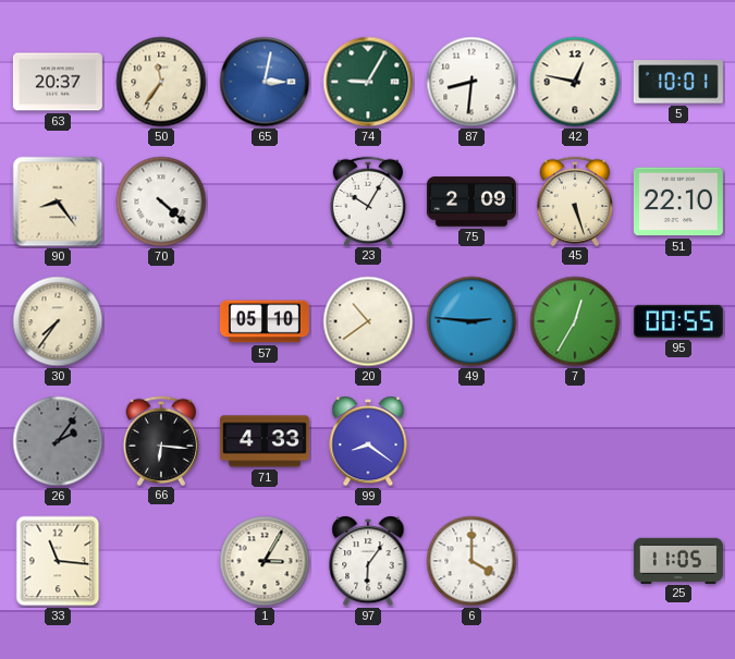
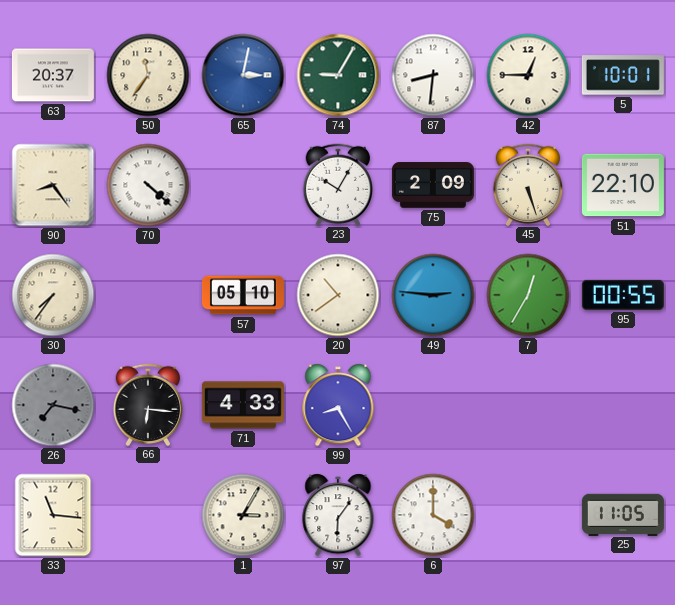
42: 12:47 -> 12:45
26: 2:06 -> 7:17
99: 8:21 -> 8:25
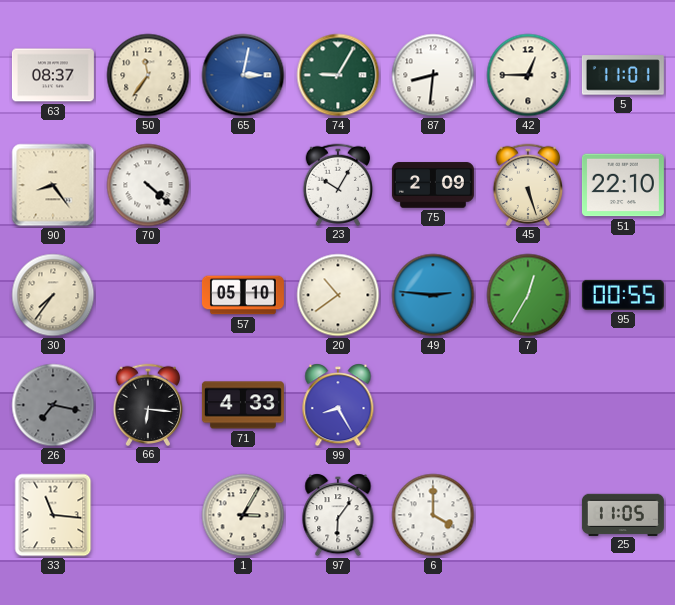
63: 20:37 -> 08:37
5: 10:01 -> 11:01
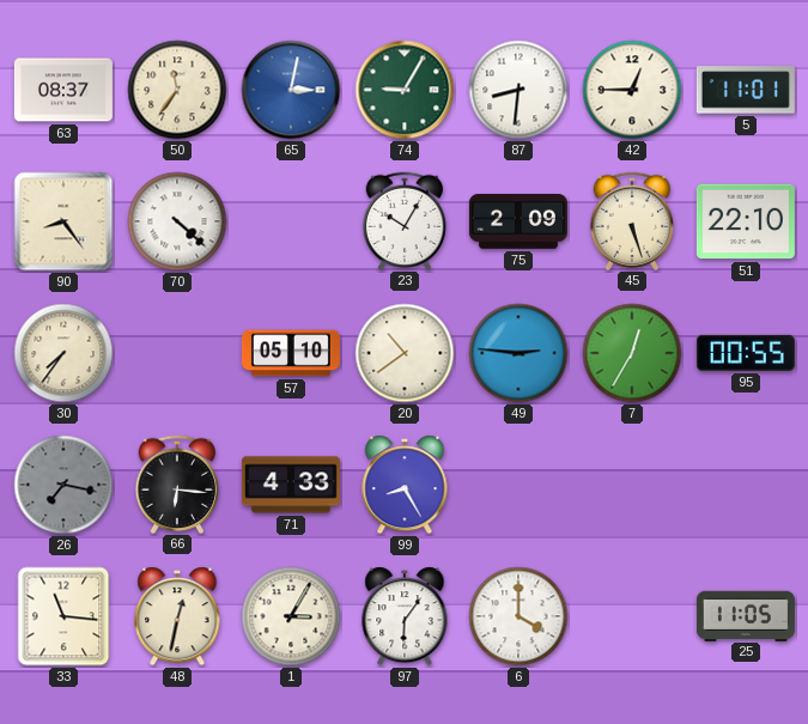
48: none -> 12:32
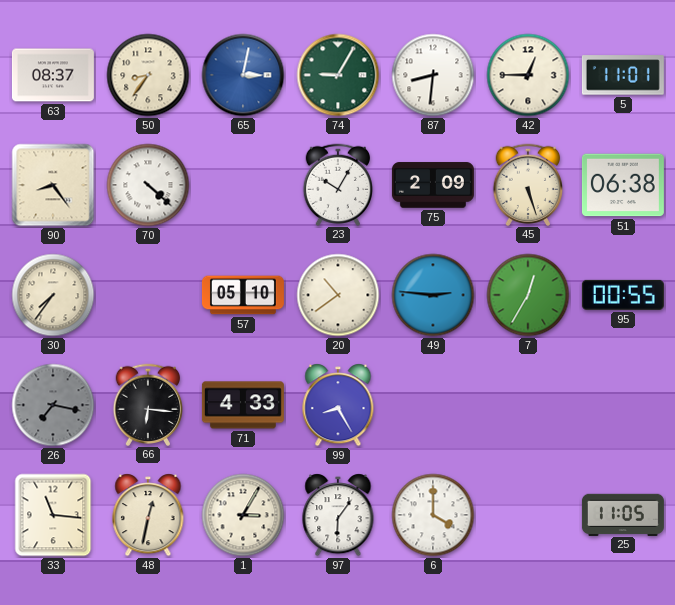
50: 11:36 -> 8:36
51: 22:10 -> 06:38
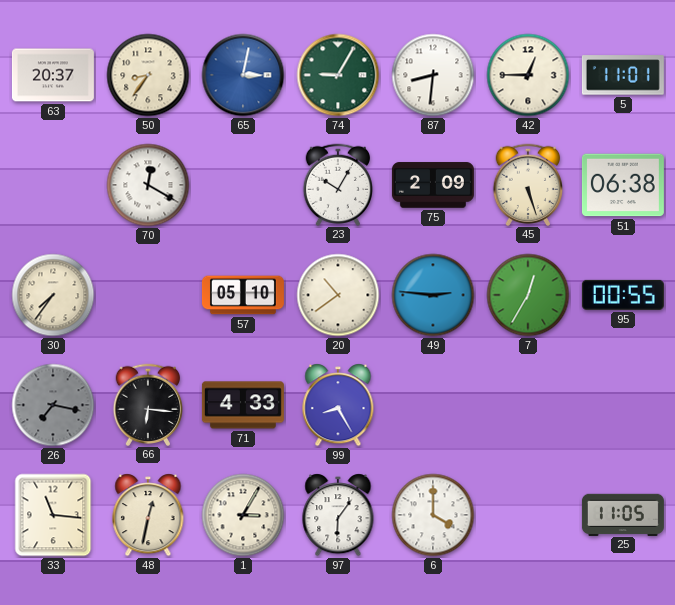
63: 08:37 -> 20:37
90: 8:24 -> none
70: 4:22 -> 12:20
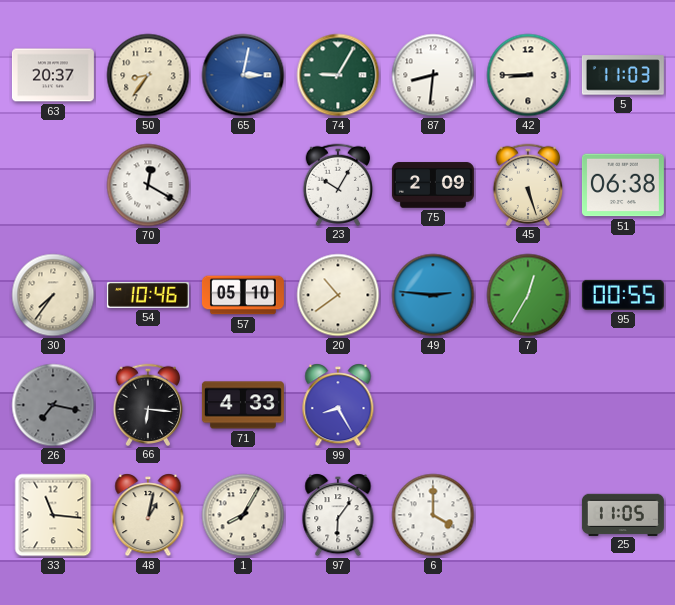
42: 12:45 -> 8:45
5: 11:01 -> 11:03
54: none -> 10:46
48: 12:32 -> 1:02
1: 3:05 -> 8:05
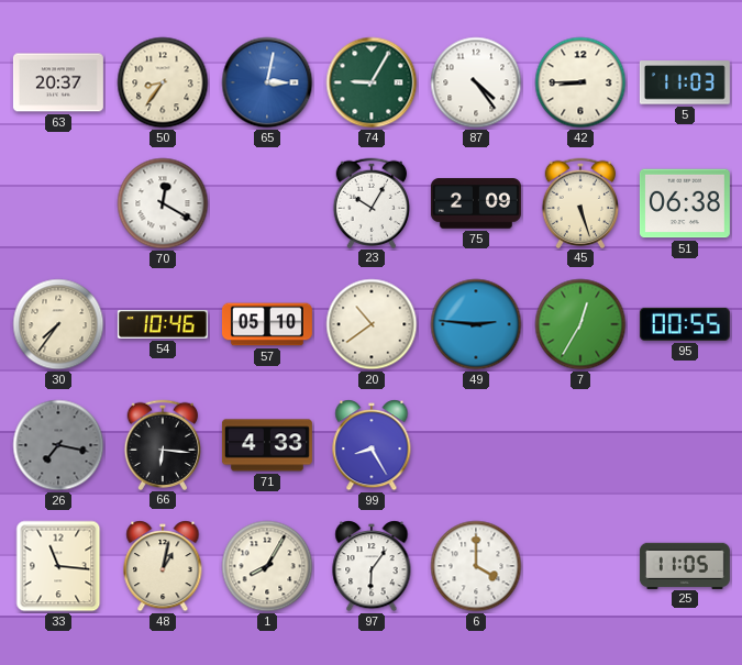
87: 8:31 -> 4:24
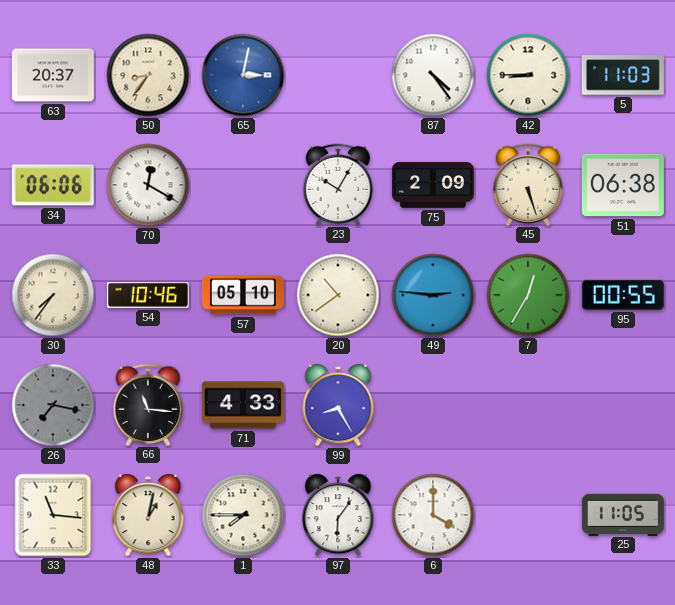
74: 9:05 -> none
34: none -> 06:06
66: 6:16 -> 11:16
1: 8:05 -> 7:45
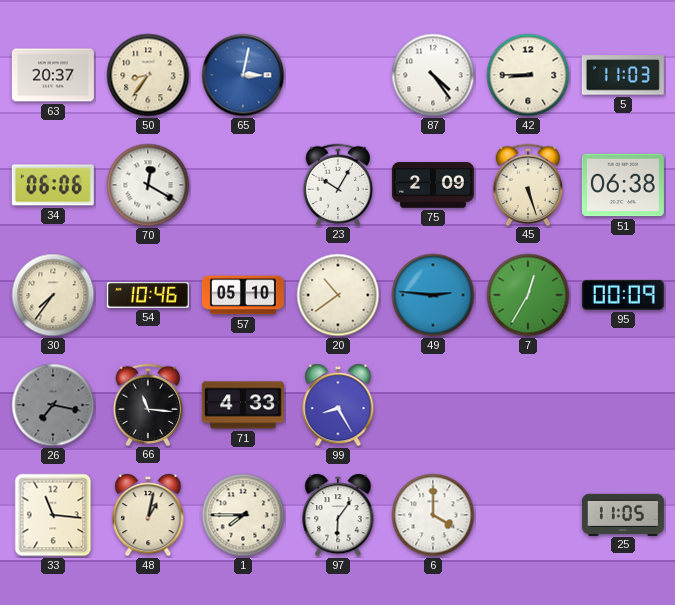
95: 00:55 -> 00:09
